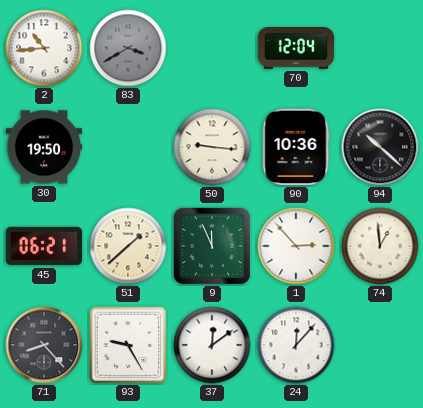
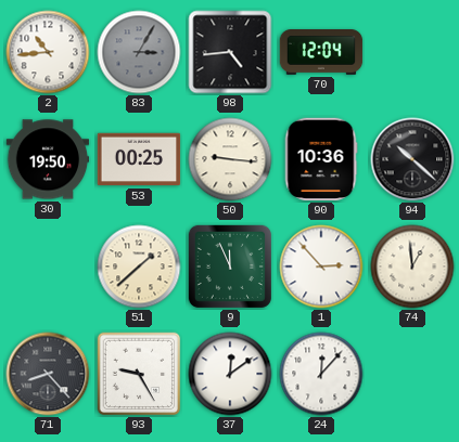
83: 3:40 -> 3:05
98: none -> 4:44
53: none -> 00:25
45: 06:21 -> none
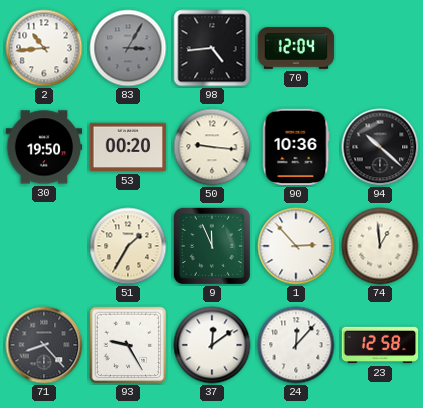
53: 00:25 -> 00:20
51: 1:38 -> 1:35
23: none -> 12:58
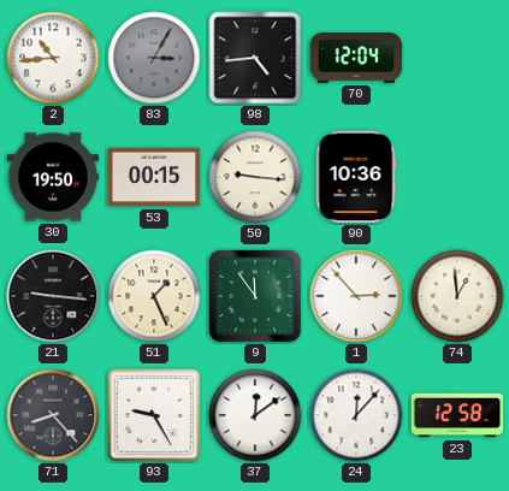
53: 00:20 -> 00:15
94: 10:22 -> none
21: none -> 9:16
51: 1:35 -> 1:26
9: 11:56 -> 11:54
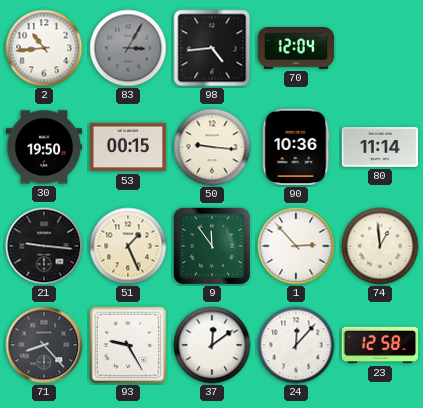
80: none -> 11:14
